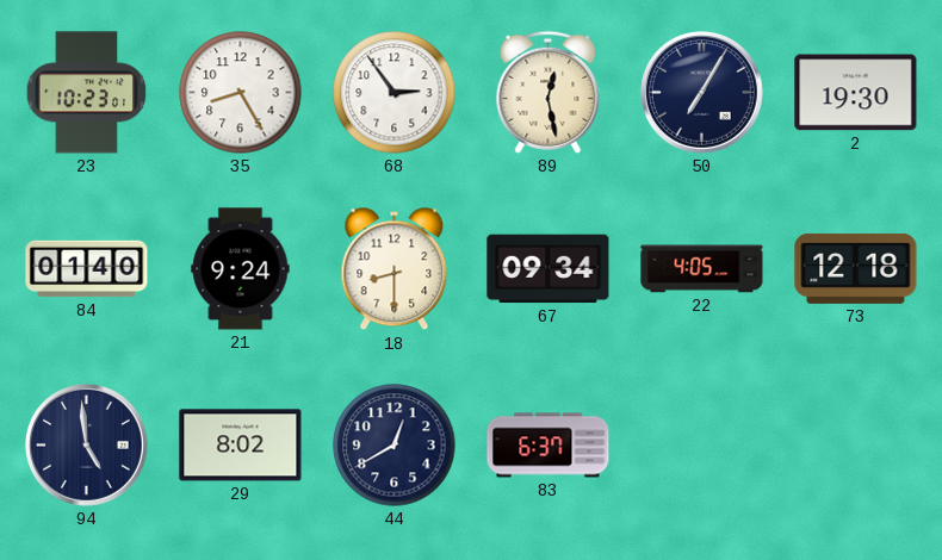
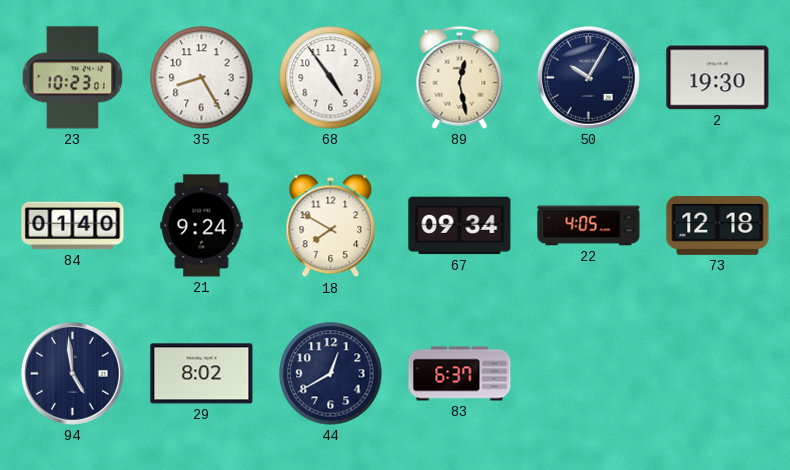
68: 2:54 -> 4:54
50: 7:05 -> 10:05
18: 8:30 -> 7:50
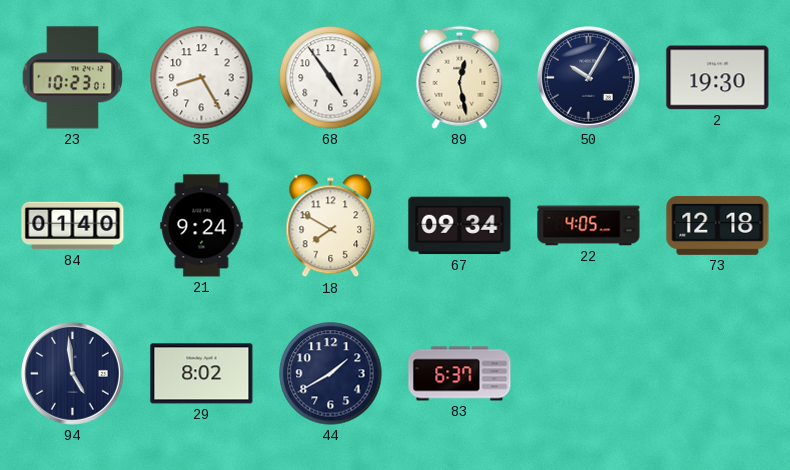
44: 12:40 -> 1:40
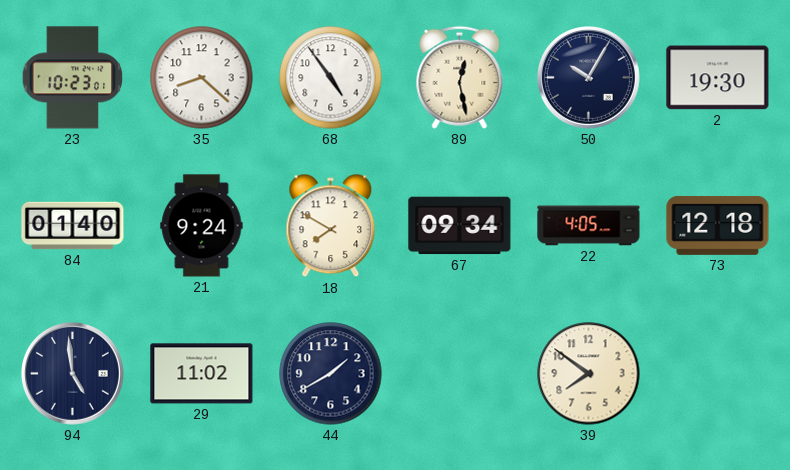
35: 8:25 -> 8:22
29: 8:02 -> 11:02
83: 6:37 -> none
39: none -> 7:51
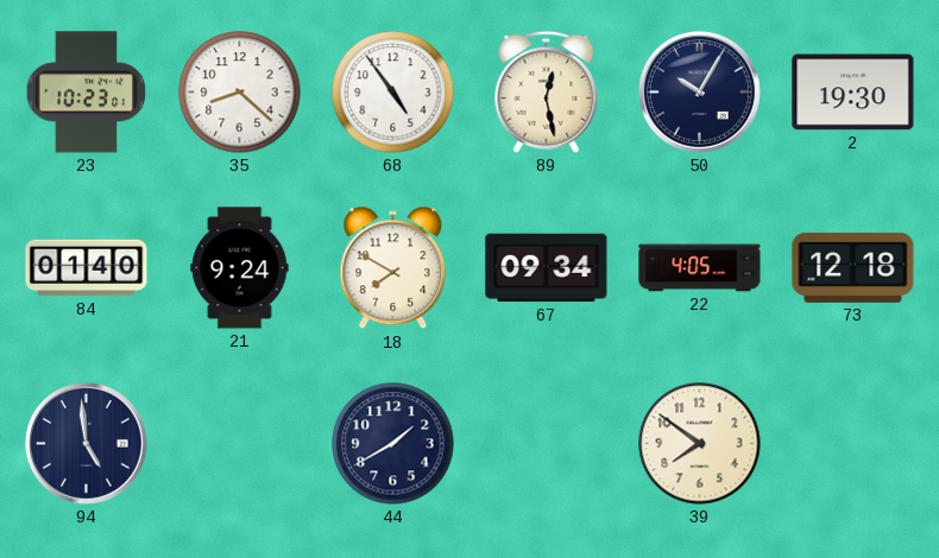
29: 11:02 -> none
